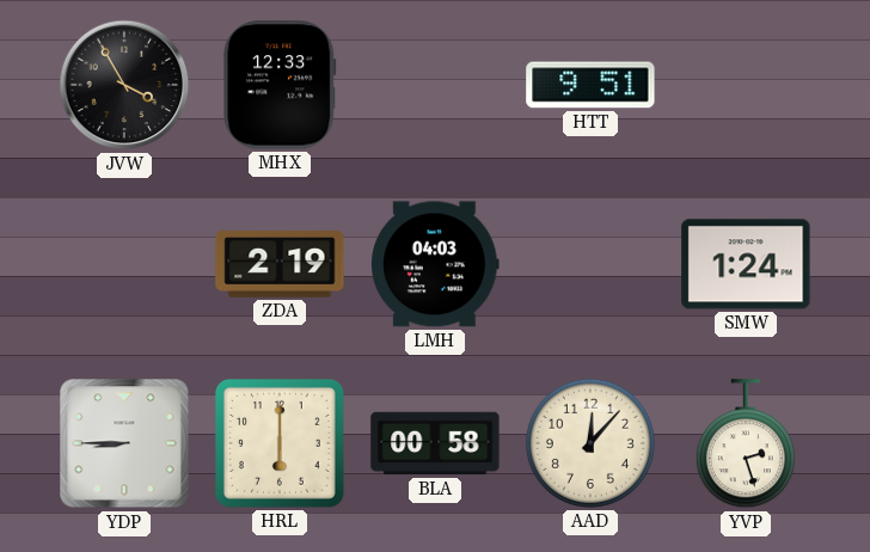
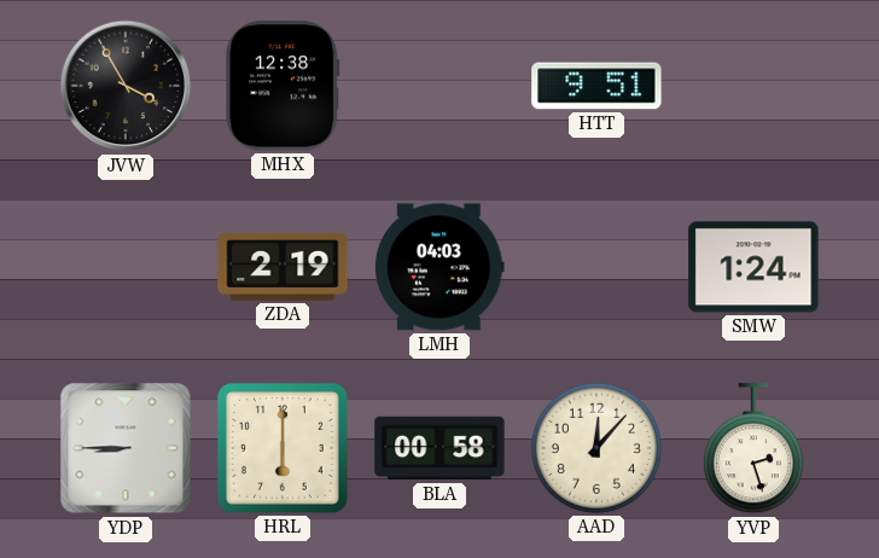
MHX: 12:33 -> 12:38
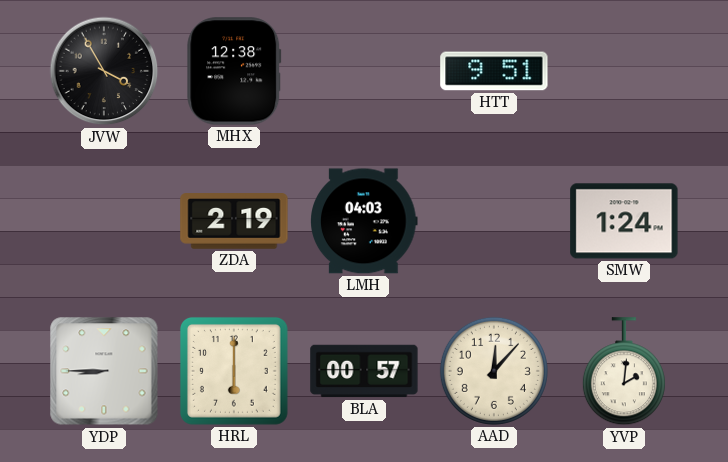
BLA: 00:58 -> 00:57
YVP: 2:27 -> 2:01
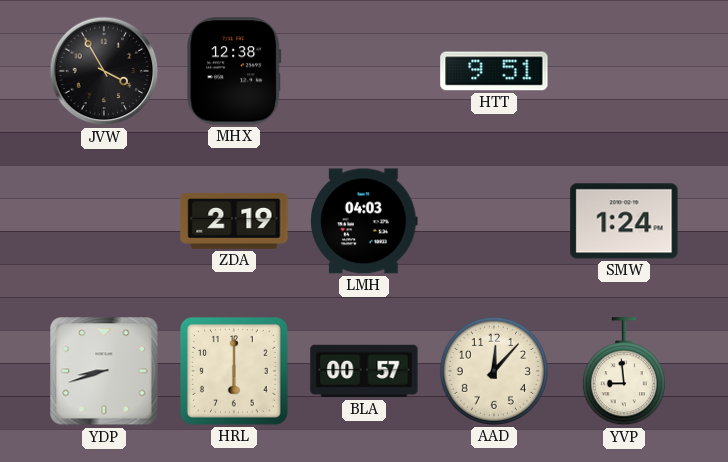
YDP: 8:45 -> 8:42
YVP: 2:01 -> 8:59
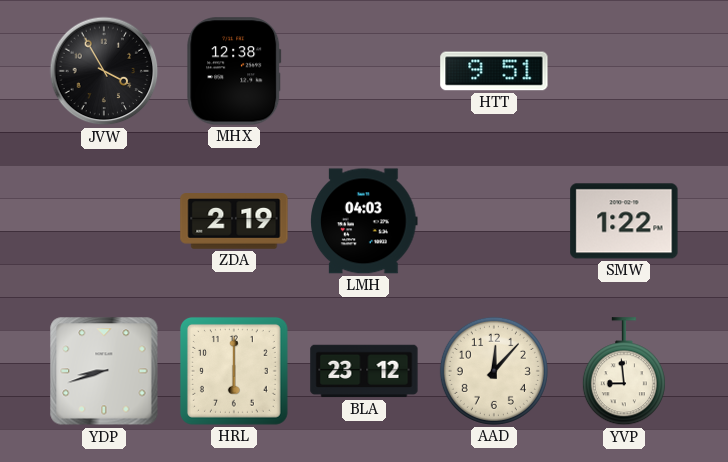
SMW: 1:24 -> 1:22
BLA: 00:57 -> 23:12
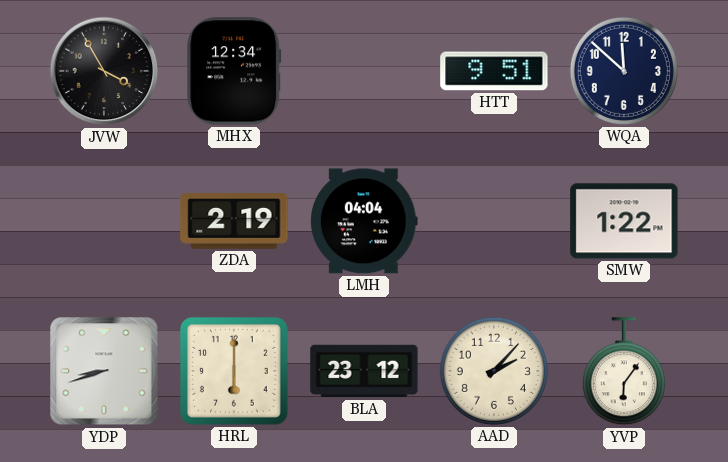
MHX: 12:38 -> 12:34
WQA: none -> 11:52
LMH: 04:03 -> 04:04
AAD: 12:07 -> 2:07
YVP: 8:59 -> 6:06
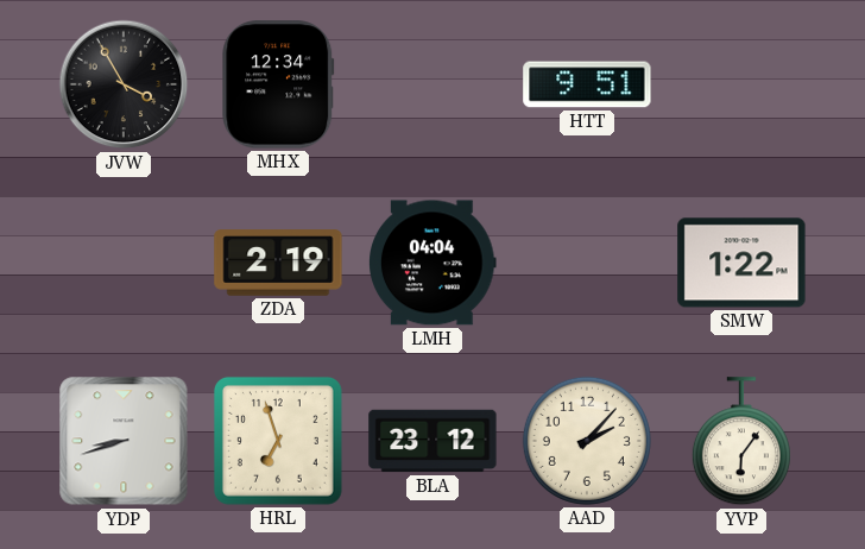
WQA: 11:52 -> none
HRL: 6:00 -> 6:57
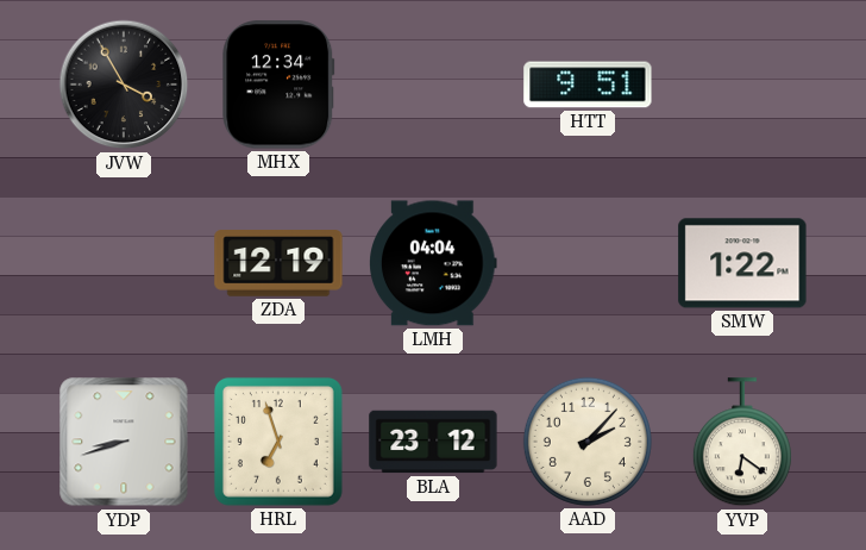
ZDA: 2:19 -> 12:19
YVP: 6:06 -> 6:21
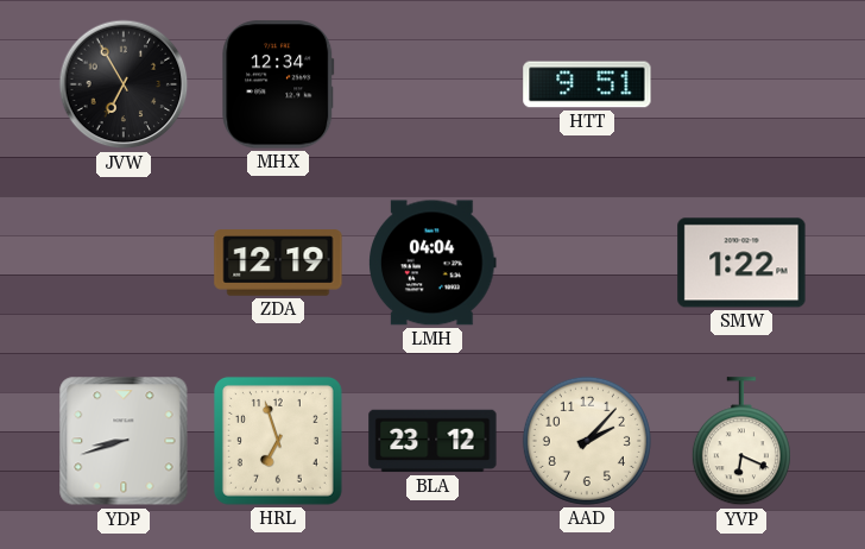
JVW: 3:55 -> 6:55
YVP: 6:21 -> 6:19
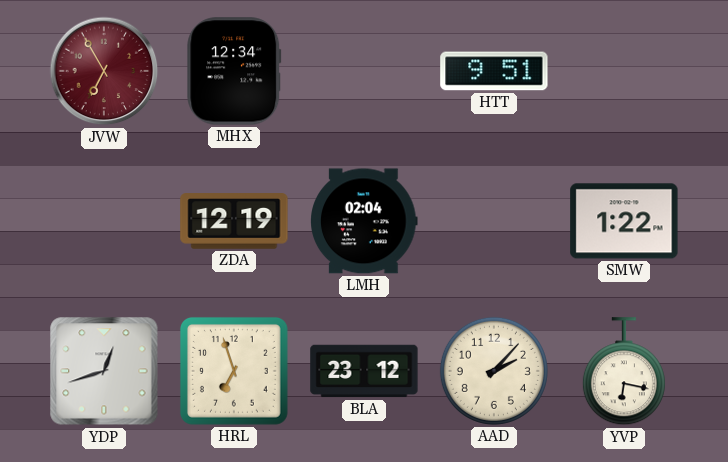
JVW dial: black -> burgundy
LMH: 04:04 -> 02:04
YDP: 8:42 -> 12:42
YVP: 6:19 -> 6:17
